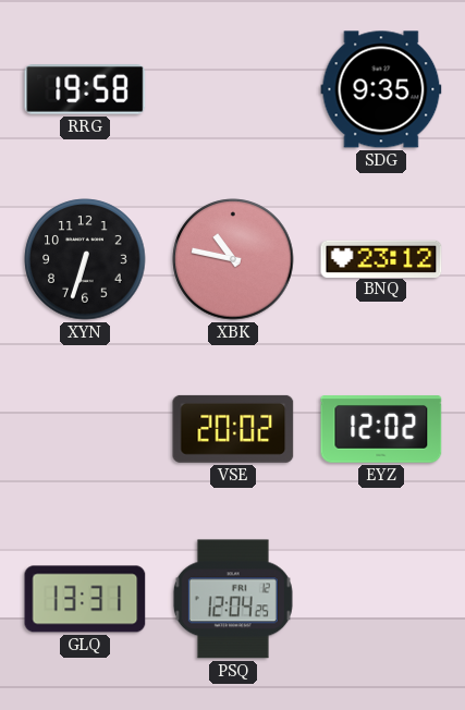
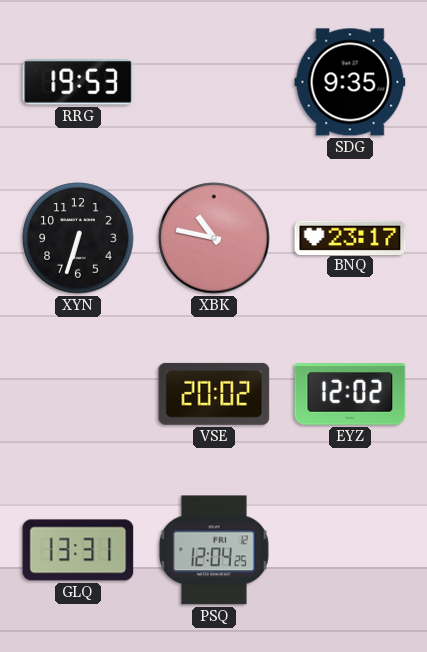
RRG: 19:58 -> 19:53
BNQ: 23:12 -> 23:17
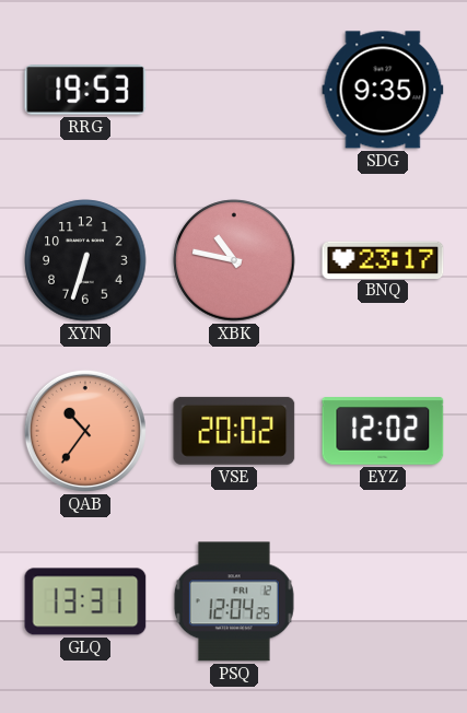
QAB: none -> 10:36
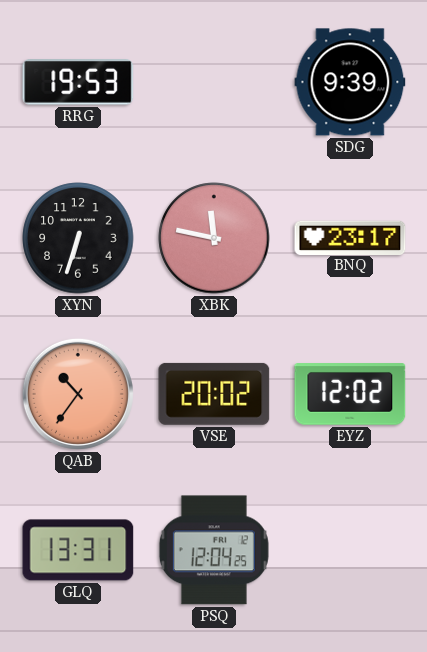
SDG: 9:35 -> 9:39
XBK: 10:47 -> 11:47
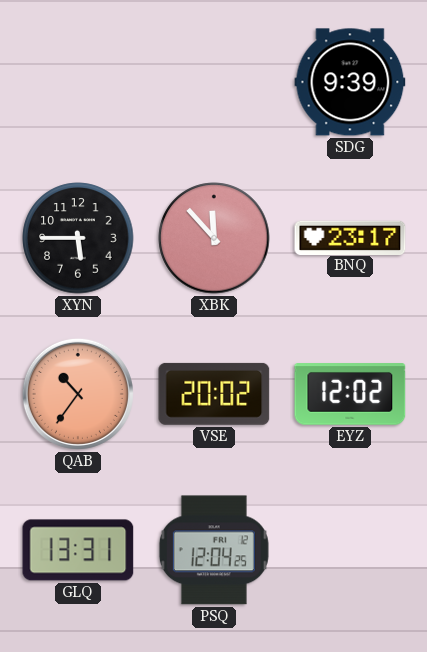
RRG: 19:53 -> none
XYN: 6:33 -> 5:45
XBK: 11:47 -> 11:53
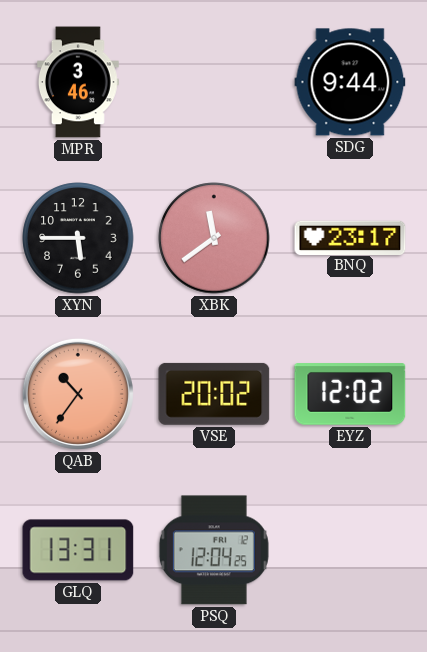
MPR: none -> 3:46
SDG: 9:39 -> 9:44
XBK: 11:53 -> 11:39
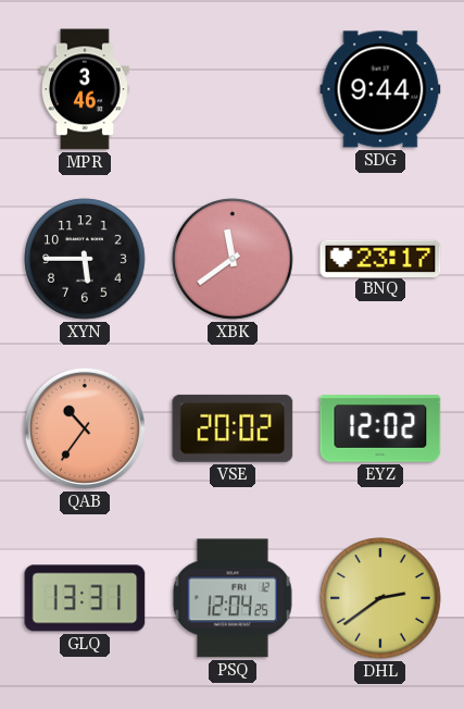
DHL: none -> 2:39
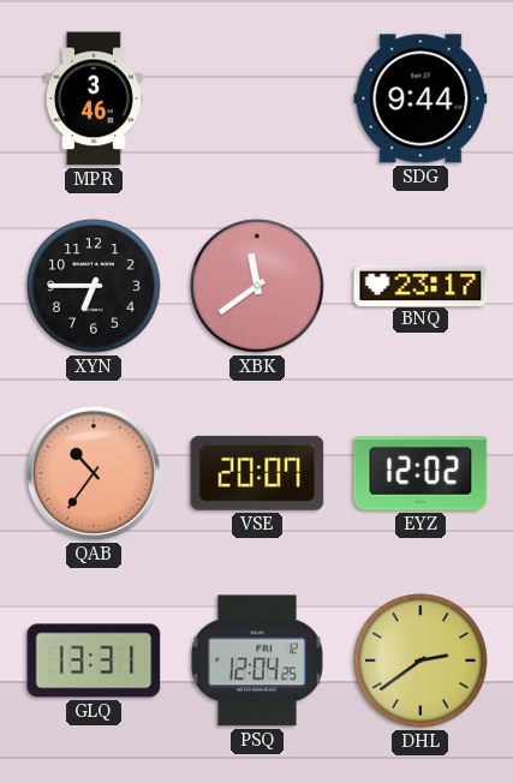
XYN: 5:45 -> 6:45
VSE: 20:02 -> 20:07
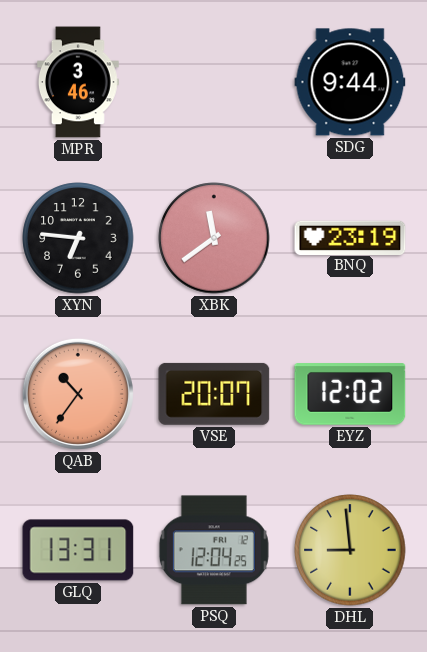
XYN: 6:45 -> 6:46
BNQ: 23:17 -> 23:19
DHL: 2:39 -> 8:59
